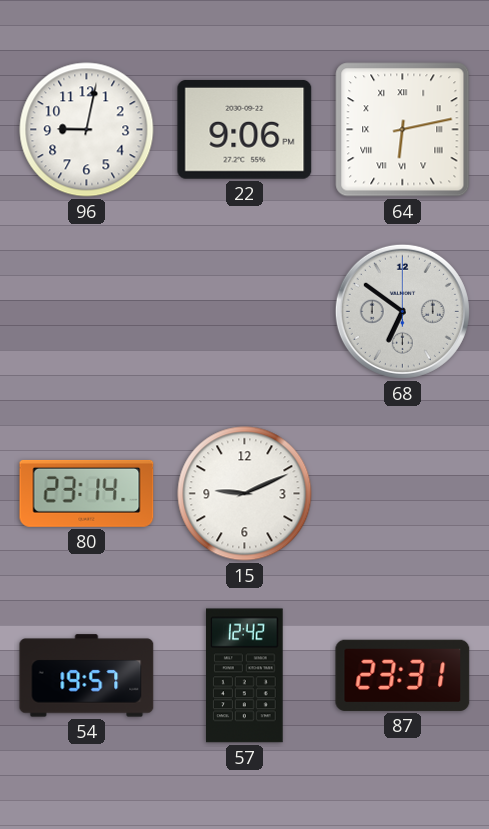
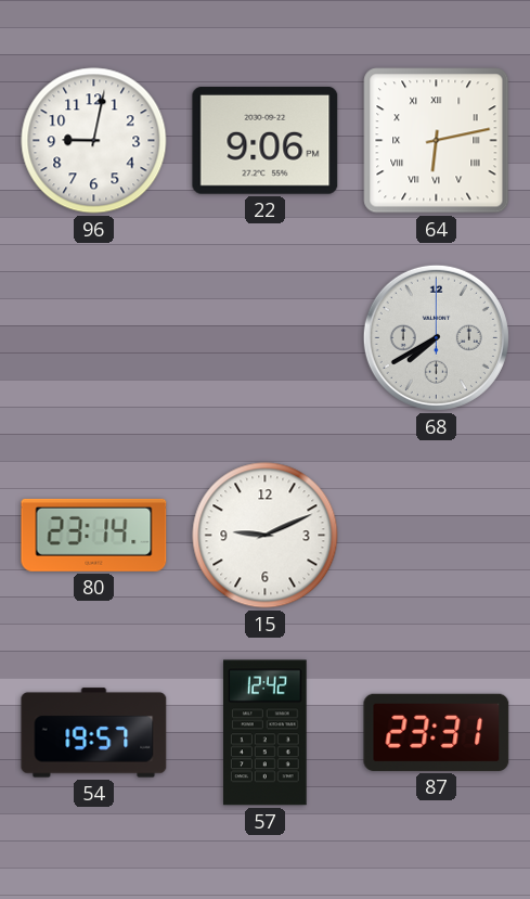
68: 6:51 -> 7:40
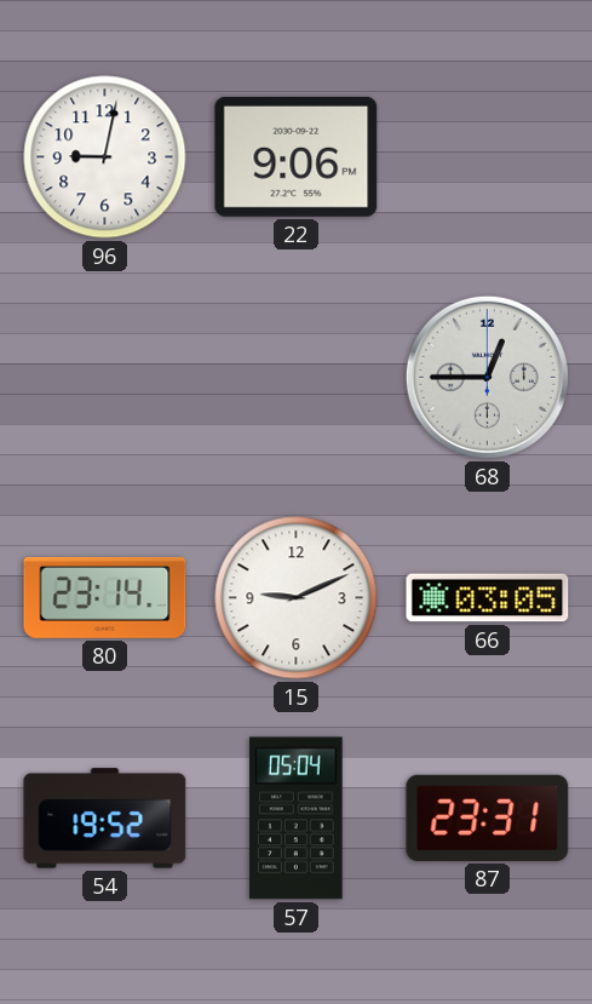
64: 6:13 -> none
68: 7:40 -> 12:45
66: none -> 03:05
54: 19:57 -> 19:52
57: 12:42 -> 05:04
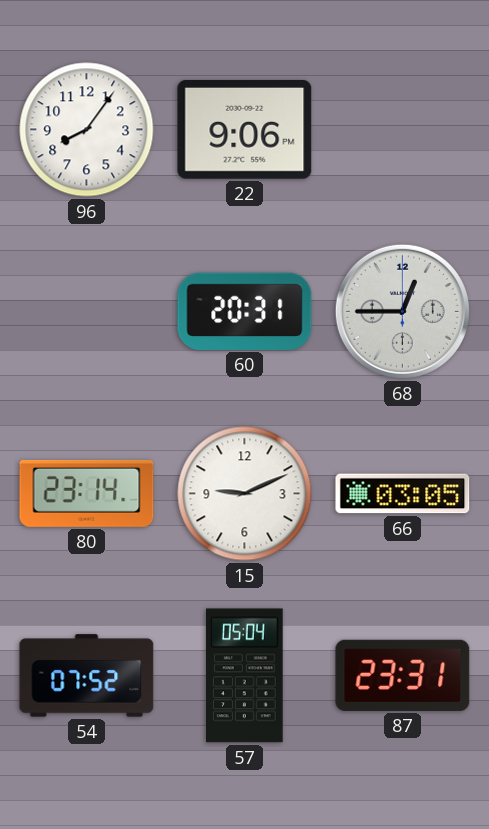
96: 9:02 -> 8:06
60: none -> 20:31
54: 19:52 -> 07:52
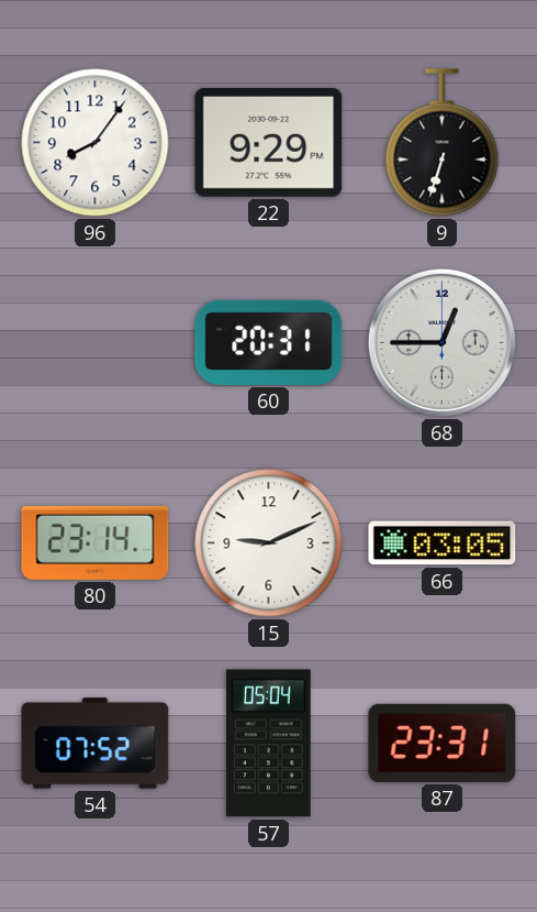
22: 9:06 -> 9:29
9: none -> 6:33
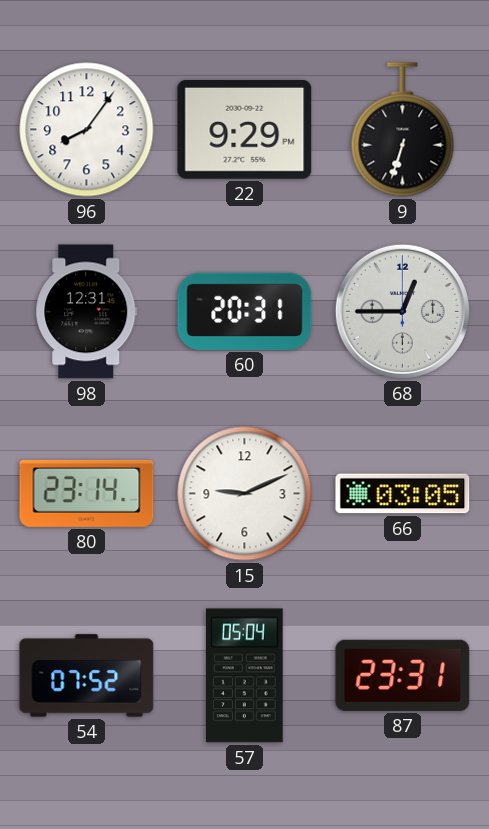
98: none -> 12:31
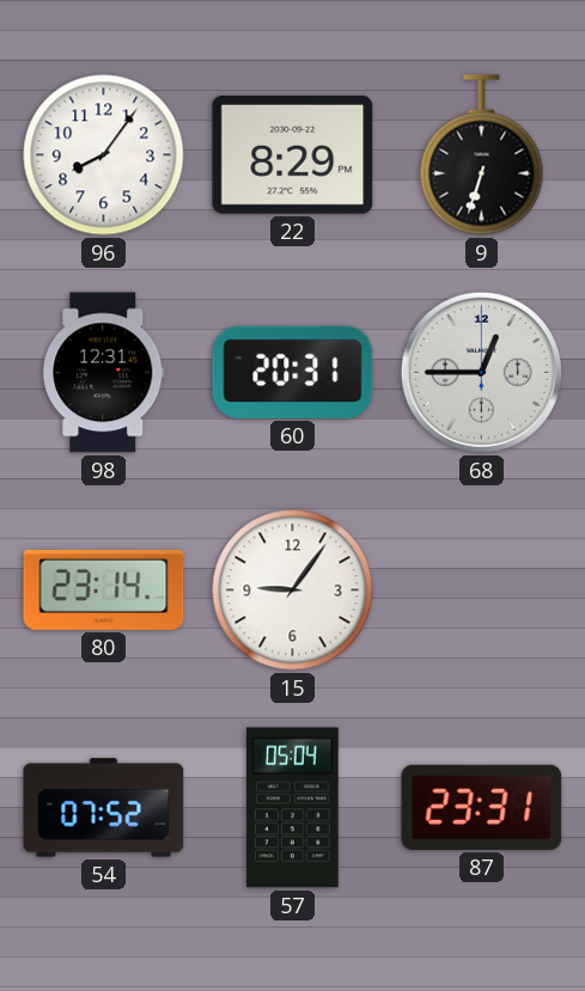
22: 9:29 -> 8:29
15: 9:11 -> 9:06
66: 03:05 -> none
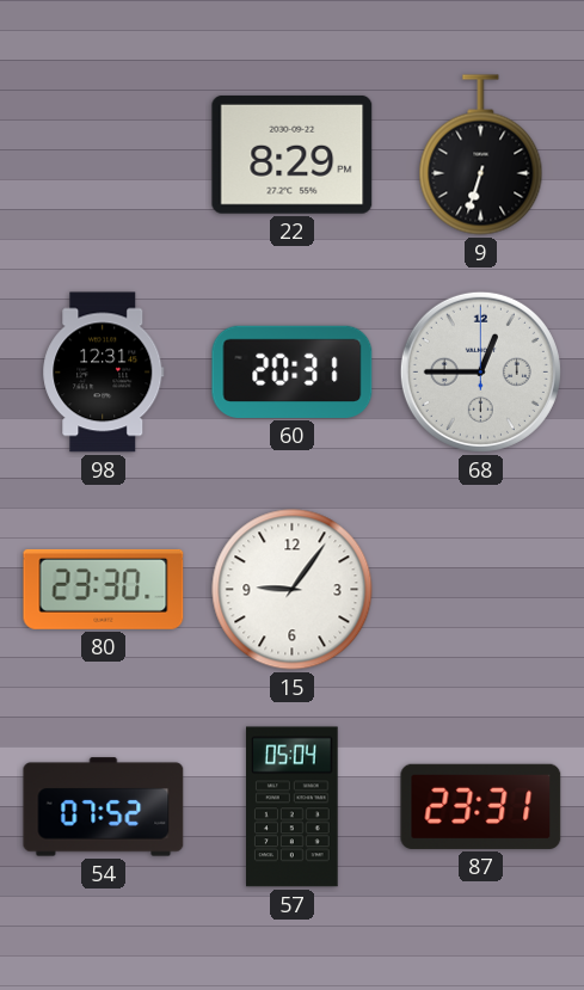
96: 8:06 -> none
80: 23:14 -> 23:30
